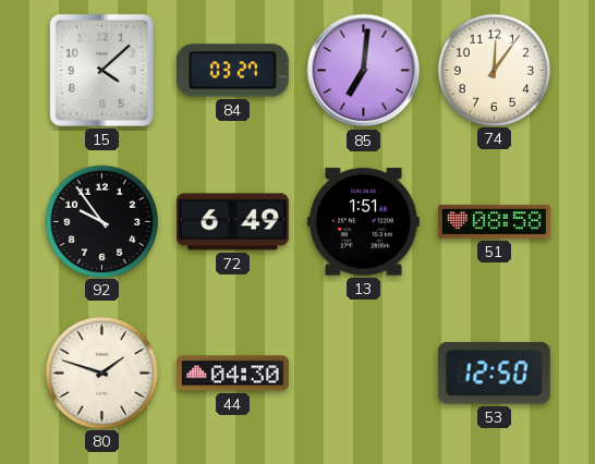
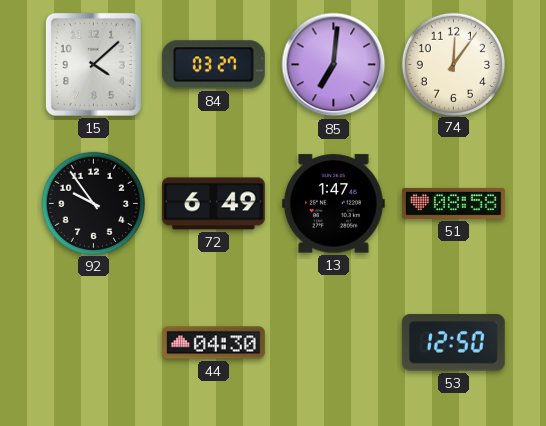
13: 1:51 -> 1:47
80: 1:48 -> none
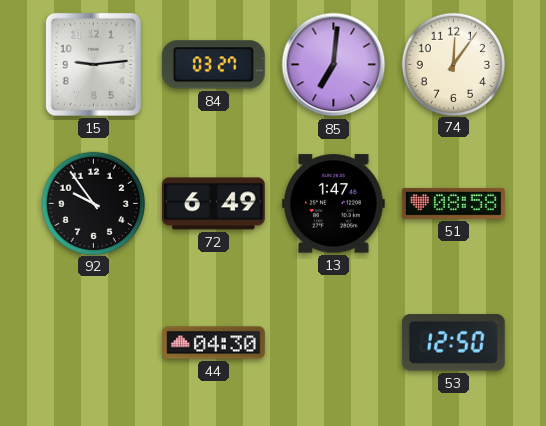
15: 4:08 -> 9:14
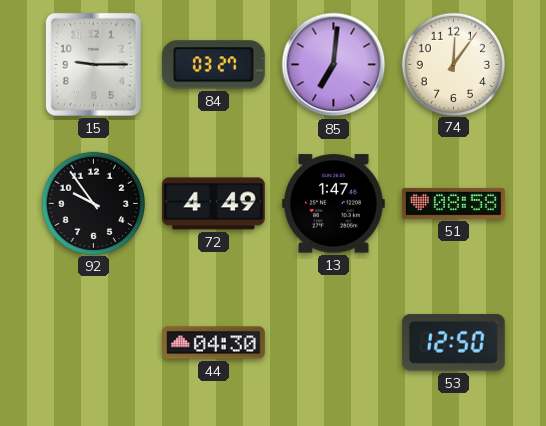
15: 9:14 -> 9:15
72: 6:49 -> 4:49
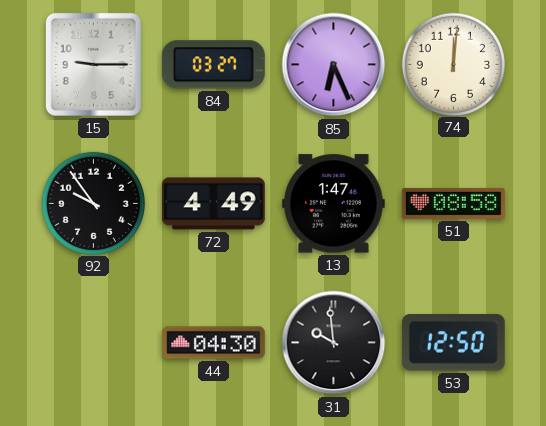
85: 7:01 -> 6:26
74: 12:06 -> 12:01
31: none -> 9:59
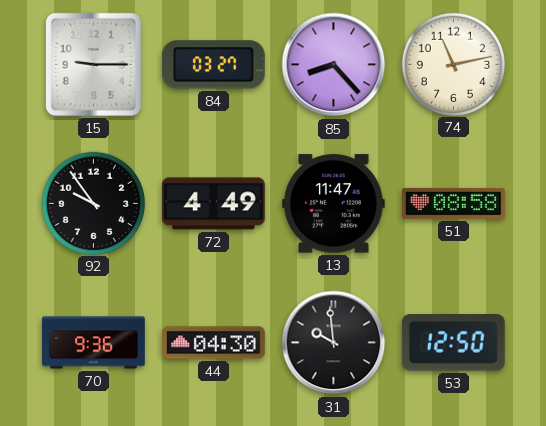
85: 6:26 -> 8:23
74: 12:01 -> 11:13
13: 1:47 -> 11:47
70: none -> 9:36
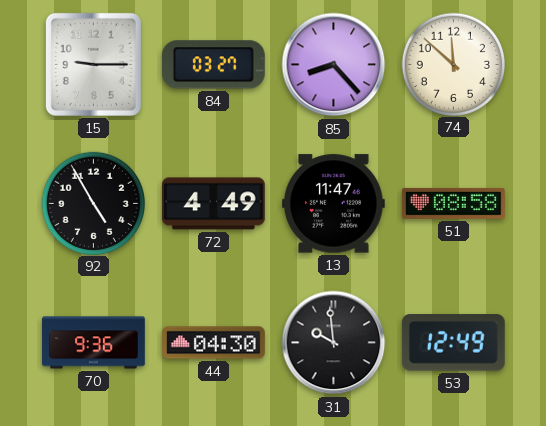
74: 11:13 -> 11:52
92: 9:54 -> 4:55
53: 12:50 -> 12:49
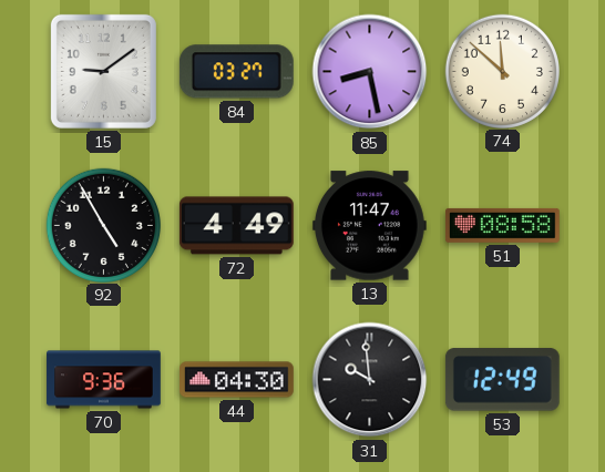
15: 9:15 -> 9:09
85: 8:23 -> 8:28
